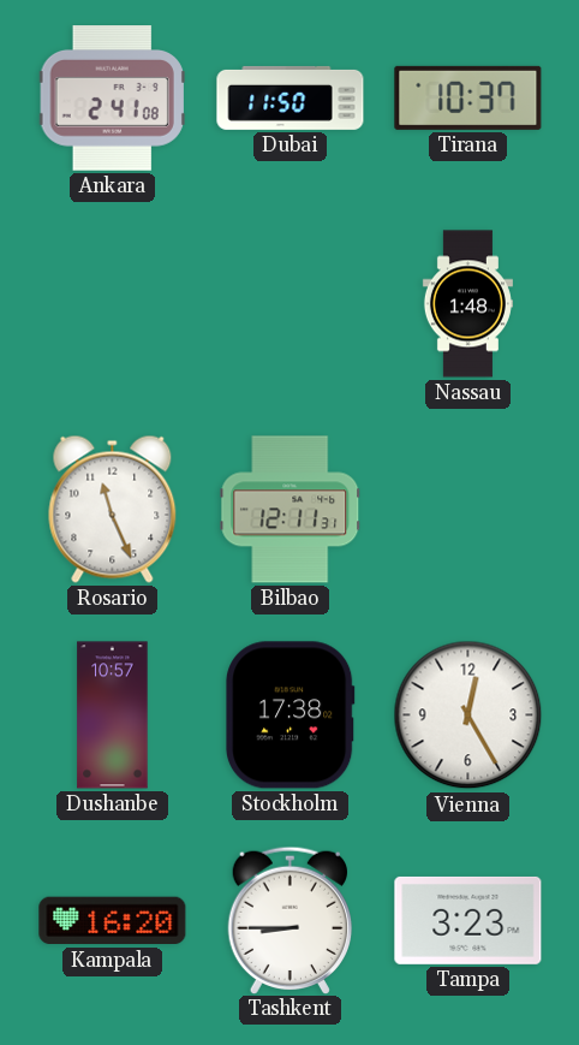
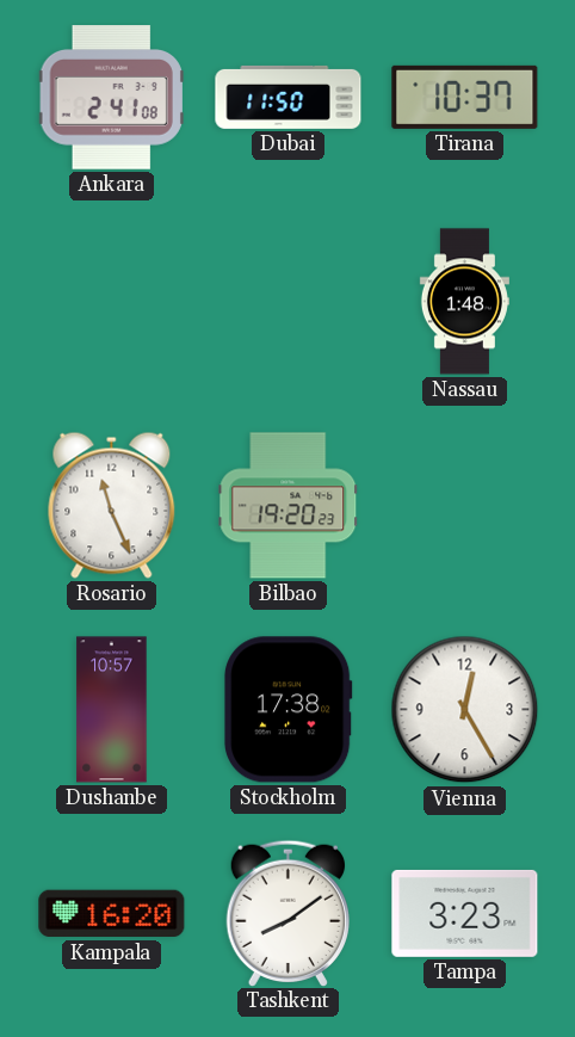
Bilbao: 12:11 -> 19:20
Tashkent: 8:45 -> 8:09
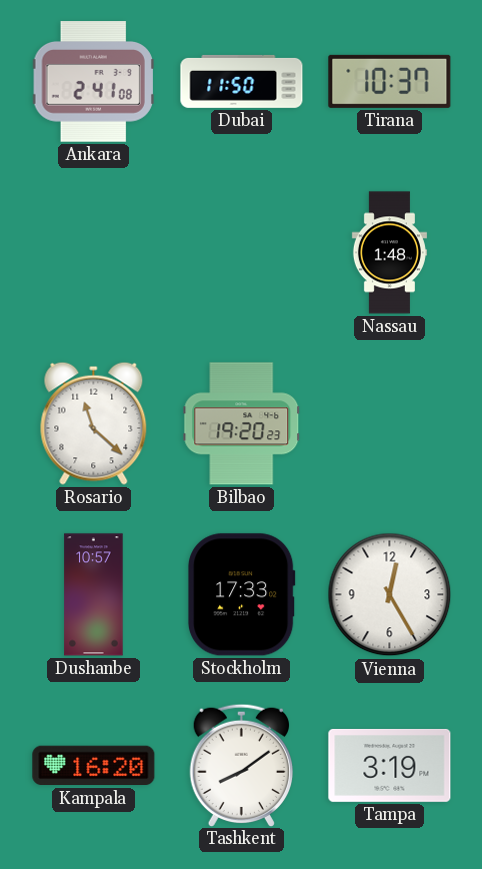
Rosario: 11:26 -> 11:22
Stockholm: 17:38 -> 17:33
Tampa: 3:23 -> 3:19
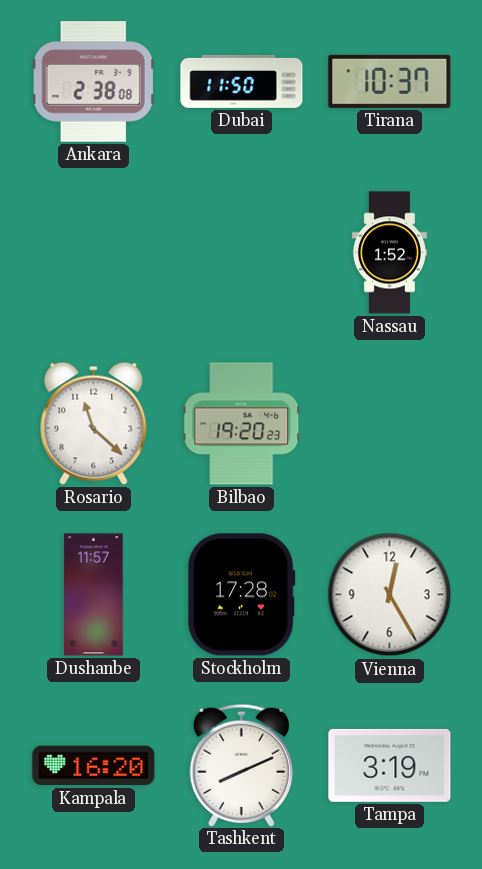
Ankara: 2:41 -> 2:38
Nassau: 1:48 -> 1:52
Dushanbe: 10:57 -> 11:57
Stockholm: 17:33 -> 17:28
Tashkent: 8:09 -> 8:11
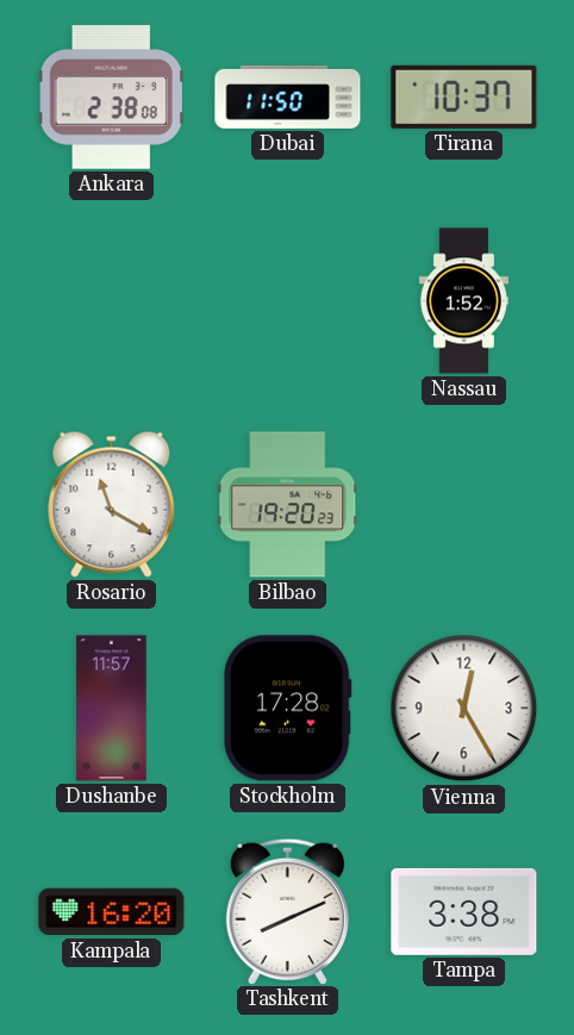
Rosario: 11:22 -> 11:20
Tampa: 3:19 -> 3:38
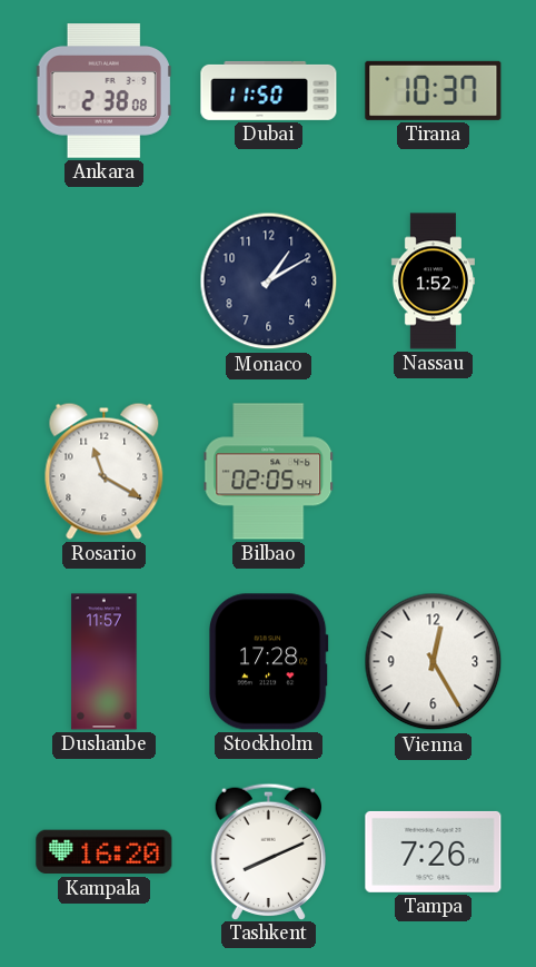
Monaco: none -> 1:10
Bilbao: 19:20 -> 02:05
Tampa: 3:38 -> 7:26
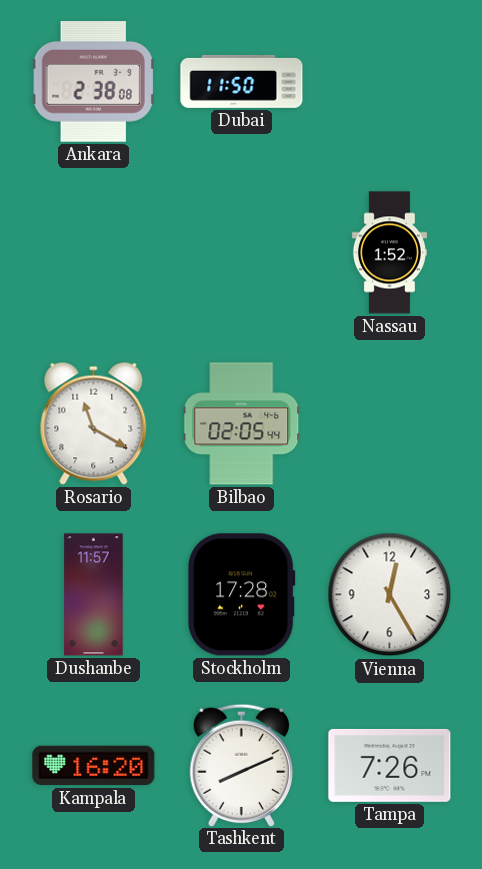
Tirana: 10:37 -> none
Monaco: 1:10 -> none
